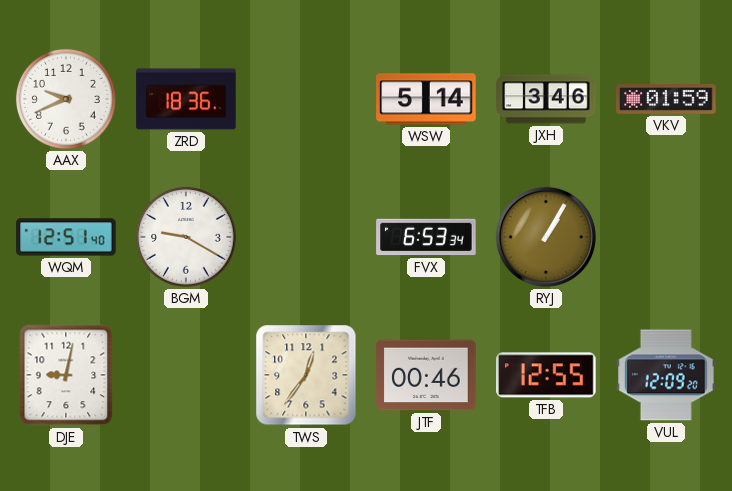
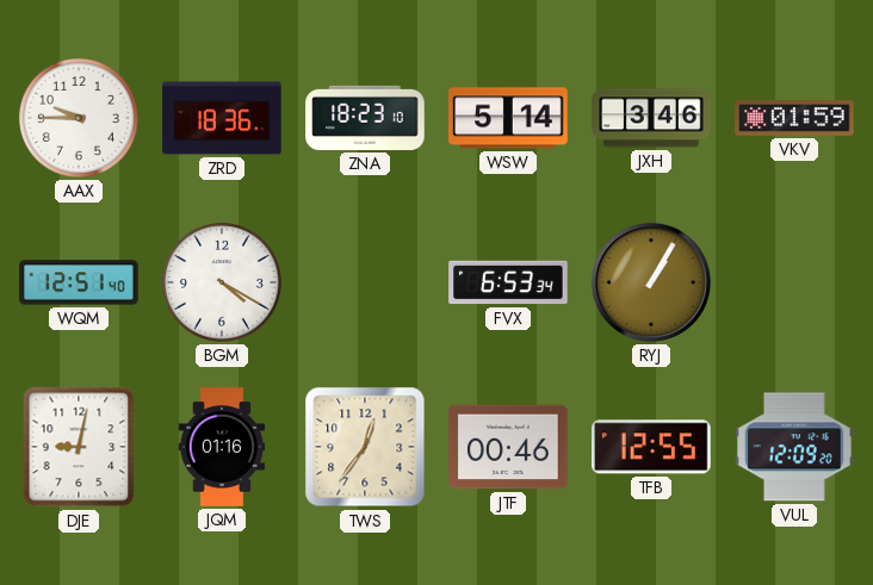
AAX: 9:41 -> 9:45
ZNA: none -> 18:23
BGM: 9:20 -> 4:20
JQM: none -> 01:16
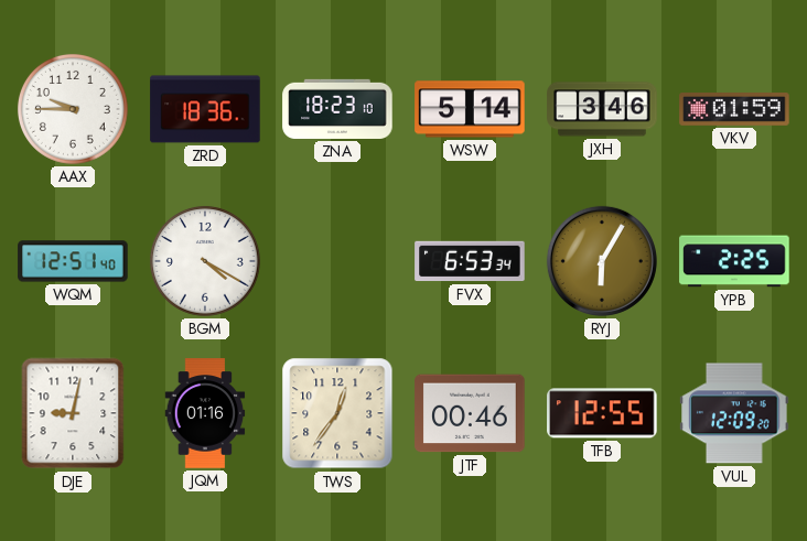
RYJ: 1:05 -> 6:05
YPB: none -> 2:25
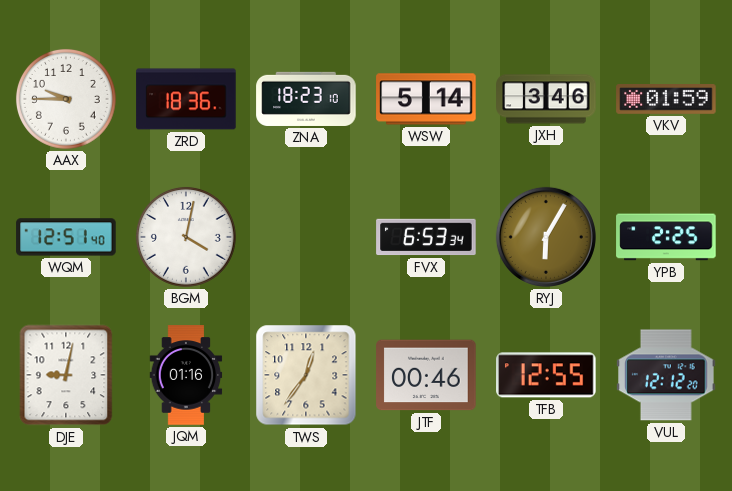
BGM: 4:20 -> 4:02
VUL: 12:09 -> 12:12
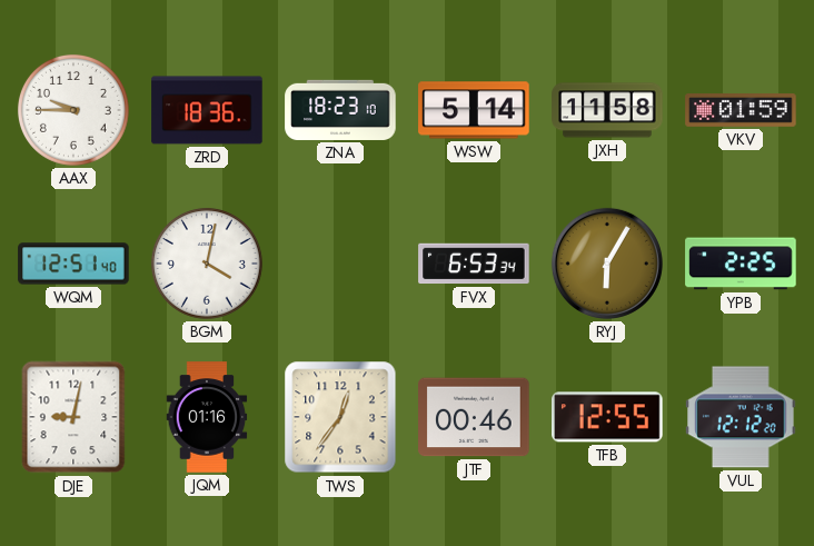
JXH: 3:46 -> 11:58
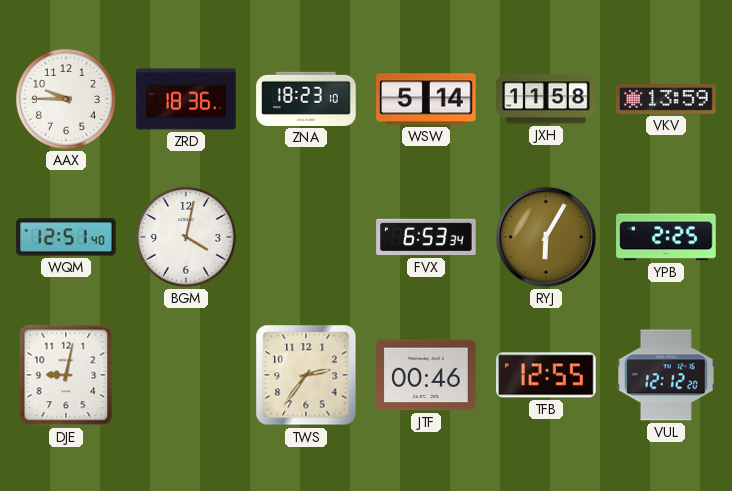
VKV: 01:59 -> 13:59
JQM: 01:16 -> none
TWS: 12:36 -> 2:36
